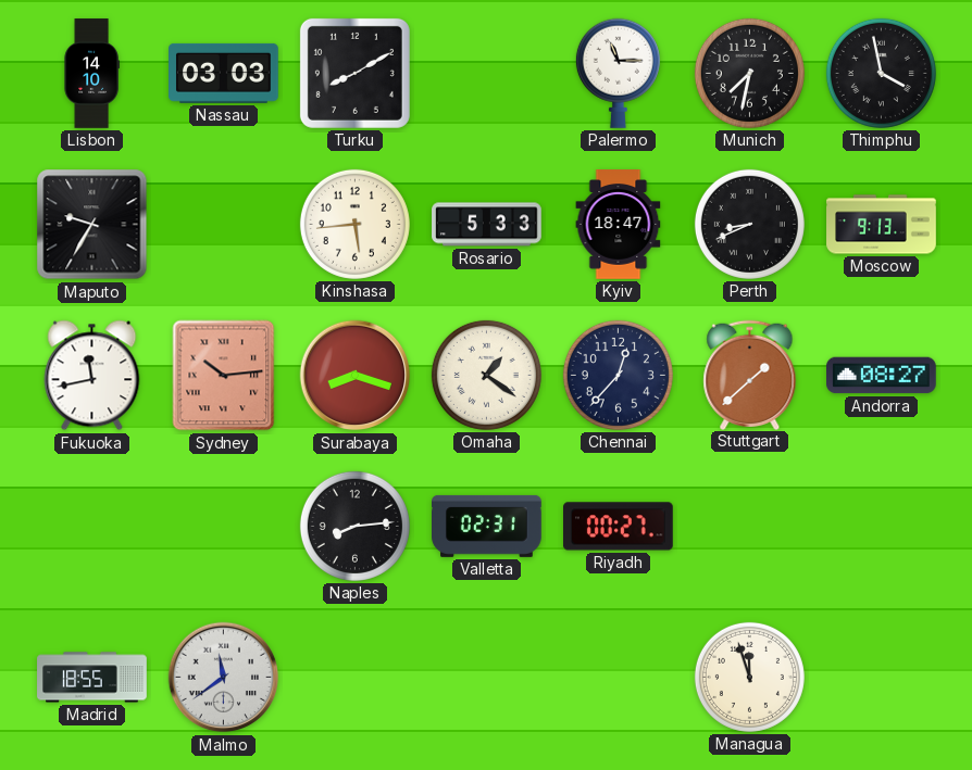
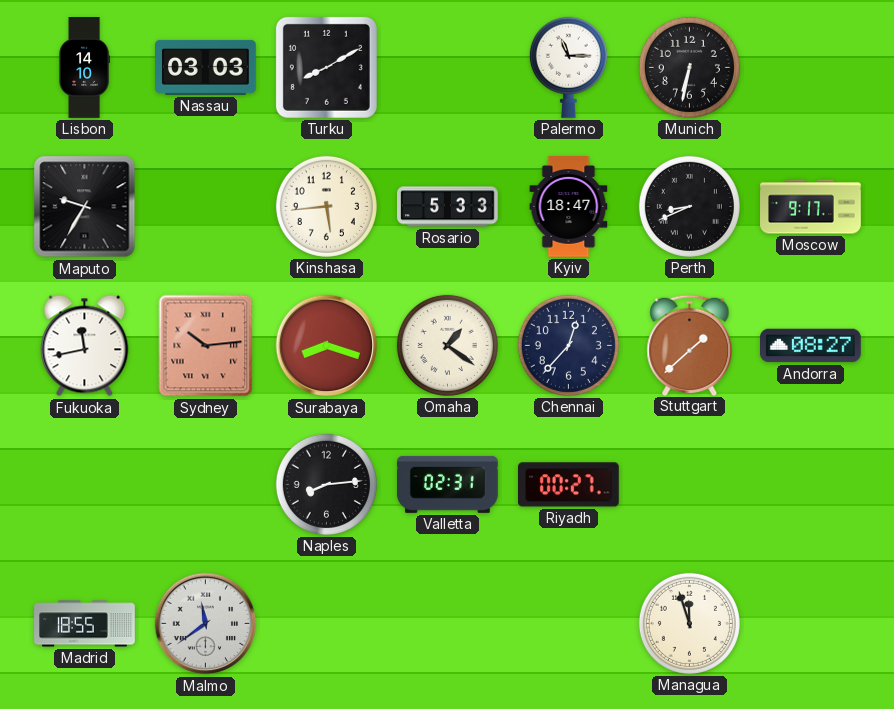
Munich: 7:32 -> 6:32
Thimphu: 3:58 -> none
Moscow: 9:13 -> 9:17
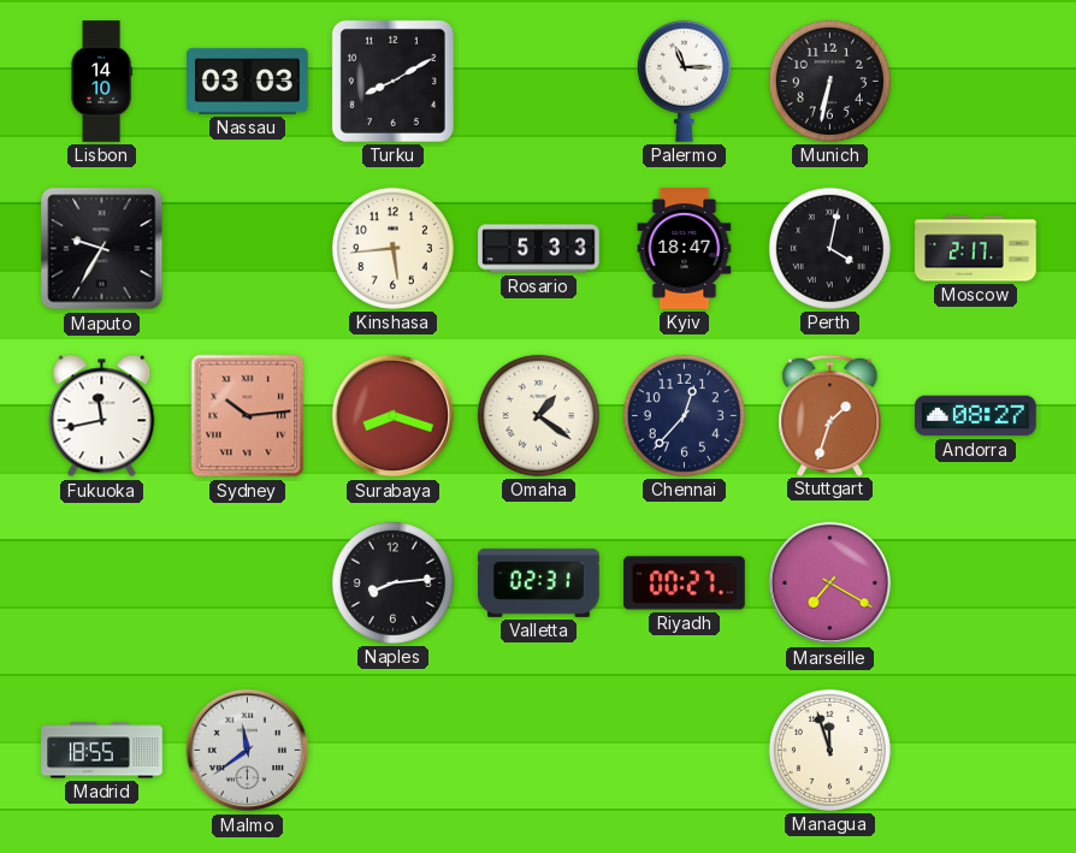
Perth: 8:41 -> 4:02
Moscow: 9:17 -> 2:17
Stuttgart: 1:38 -> 1:33
Marseille: none -> 7:20
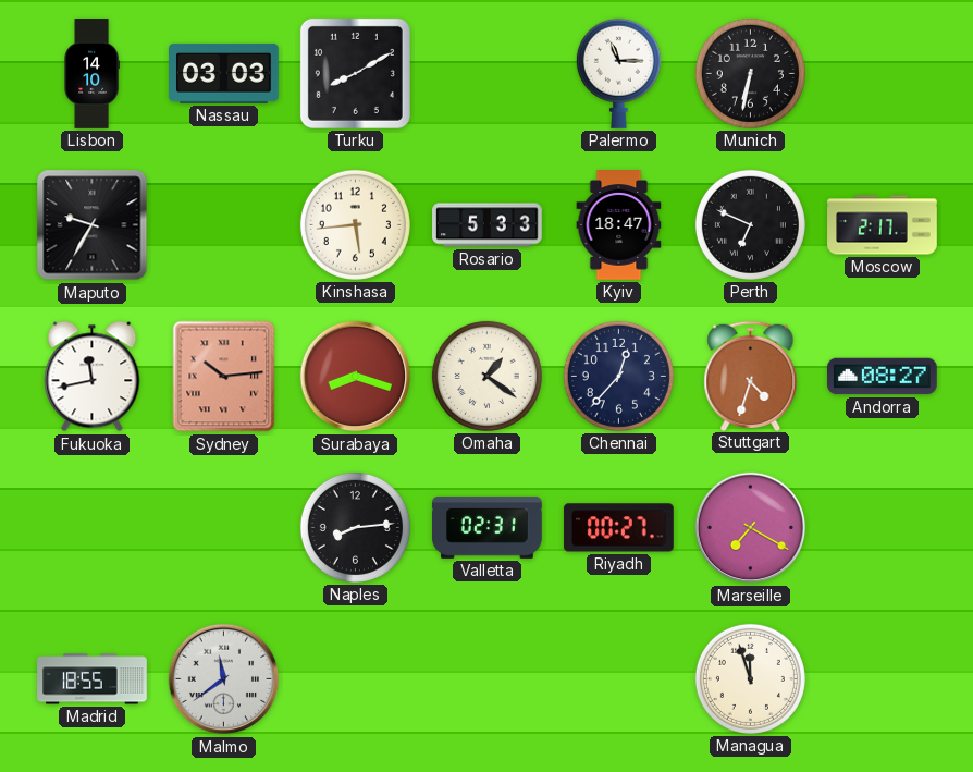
Perth: 4:02 -> 6:49
Stuttgart: 1:33 -> 4:33
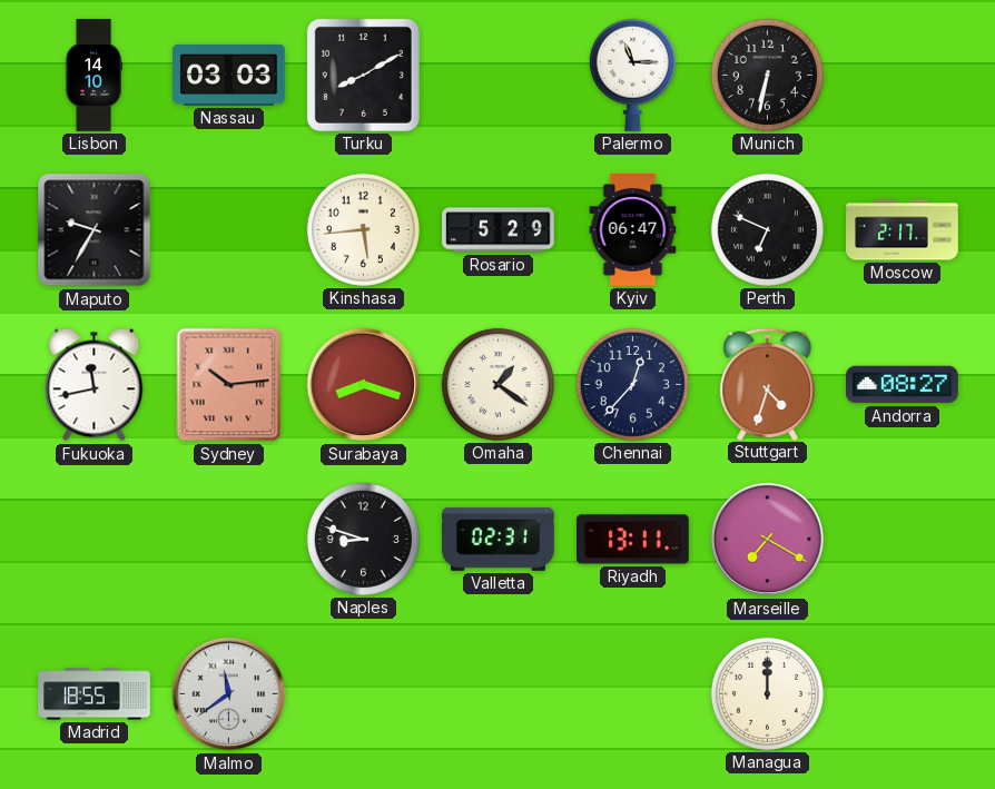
Rosario: 5:33 -> 5:29
Kyiv: 18:47 -> 06:47
Naples: 8:14 -> 8:48
Riyadh: 00:27 -> 13:11
Managua: 11:57 -> 12:00
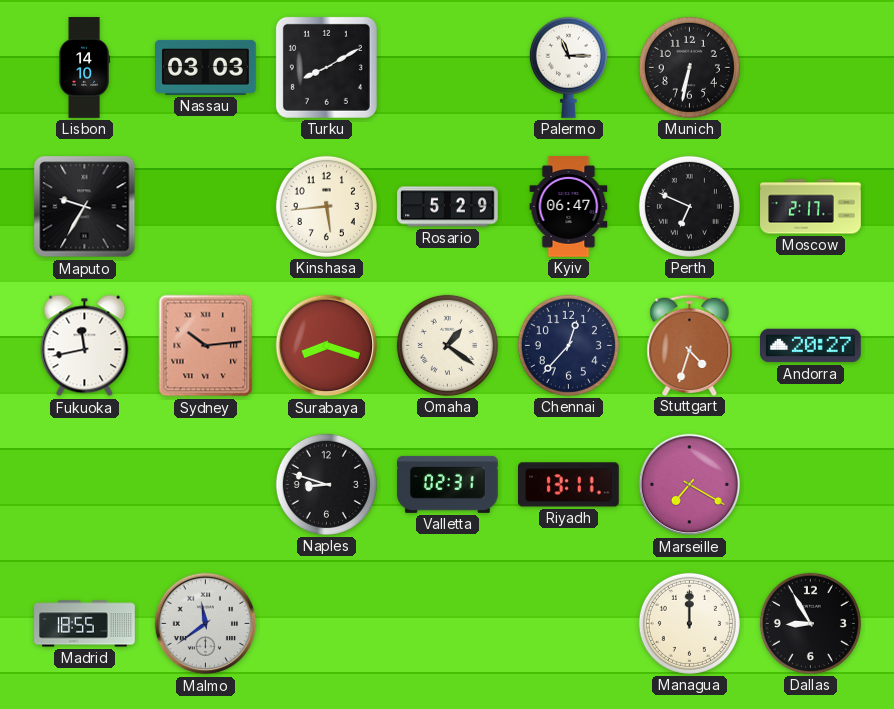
Andorra: 08:27 -> 20:27
Dallas: none -> 8:55
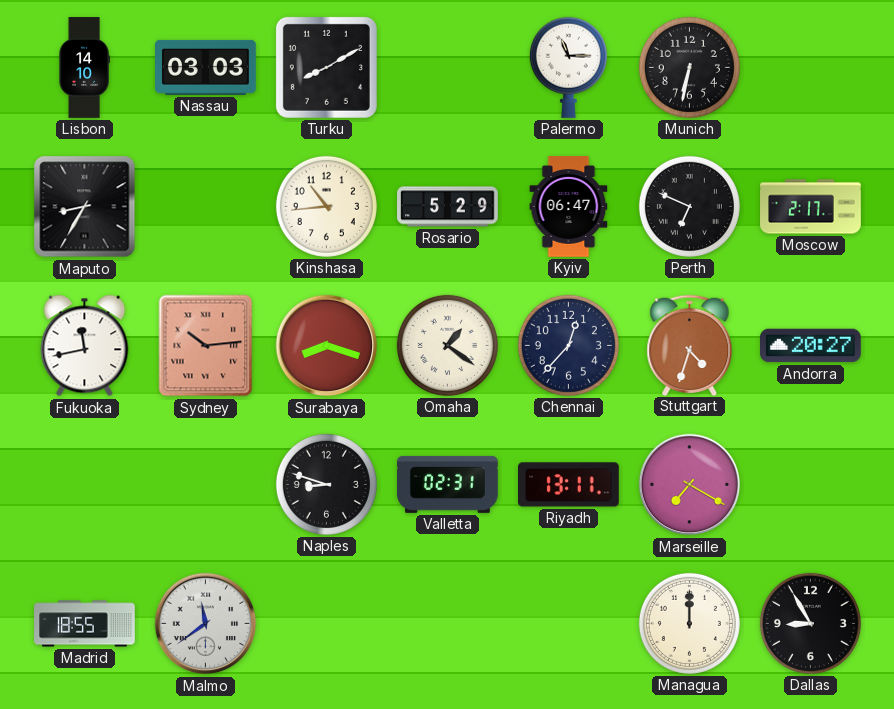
Maputo: 9:35 -> 8:35
Kinshasa: 5:44 -> 10:44
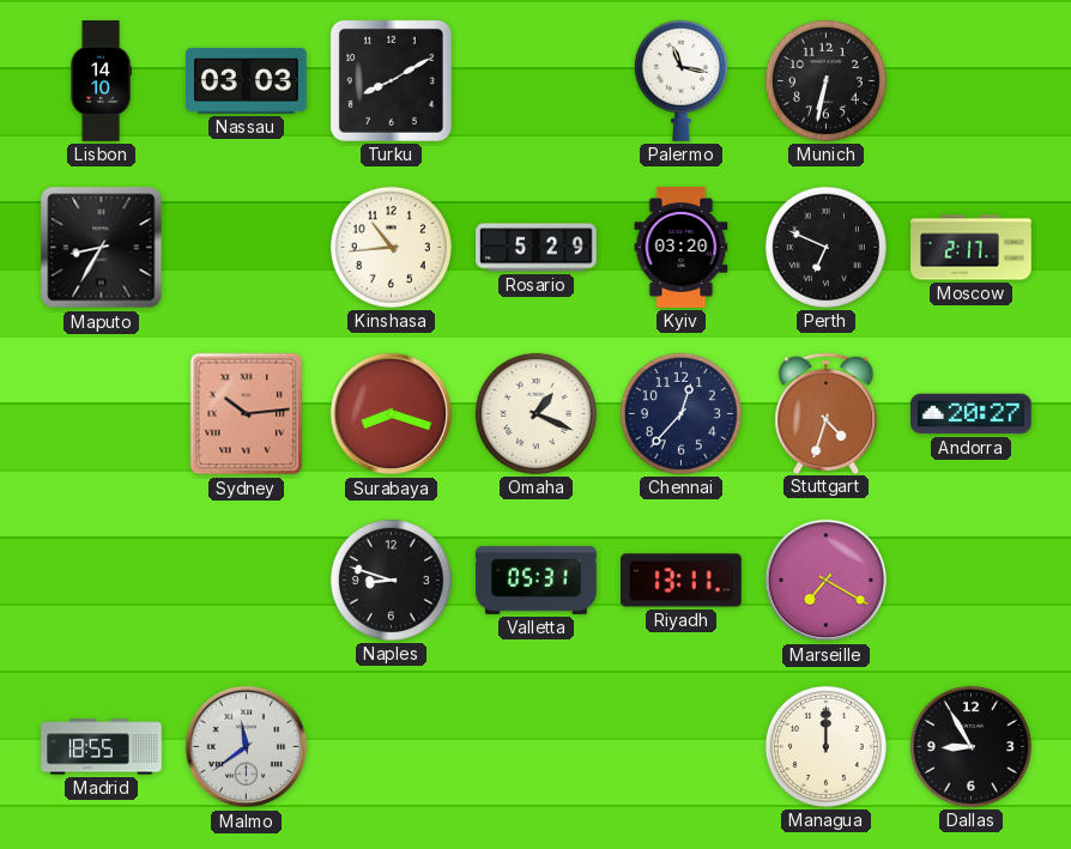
Palermo: 11:15 -> 11:17
Kyiv: 06:47 -> 03:20
Fukuoka: 11:43 -> none
Omaha: 1:21 -> 1:19
Valletta: 02:31 -> 05:31
